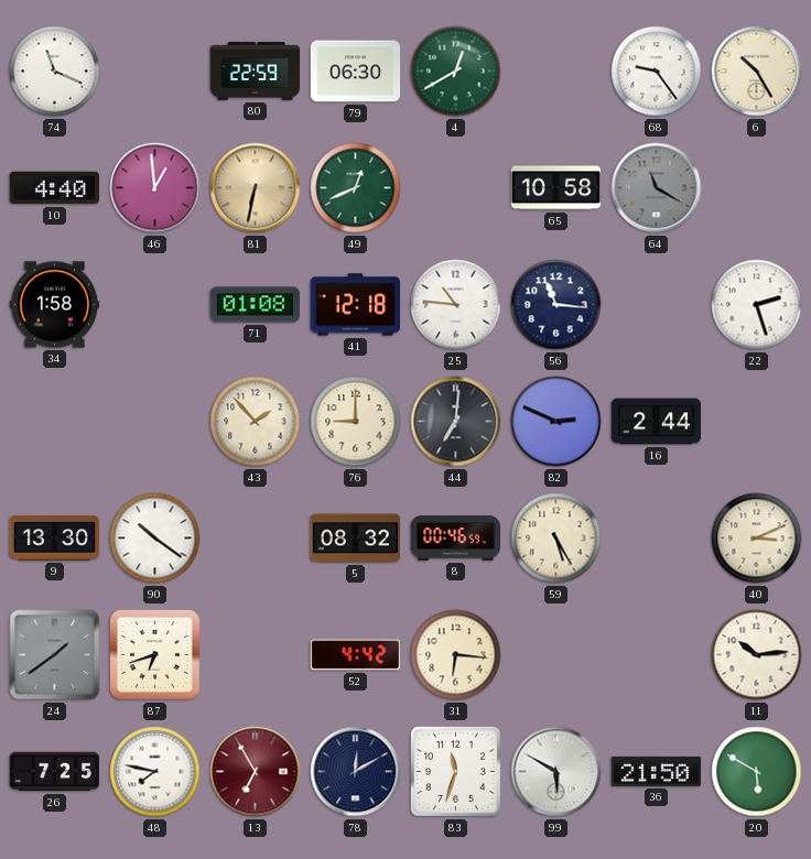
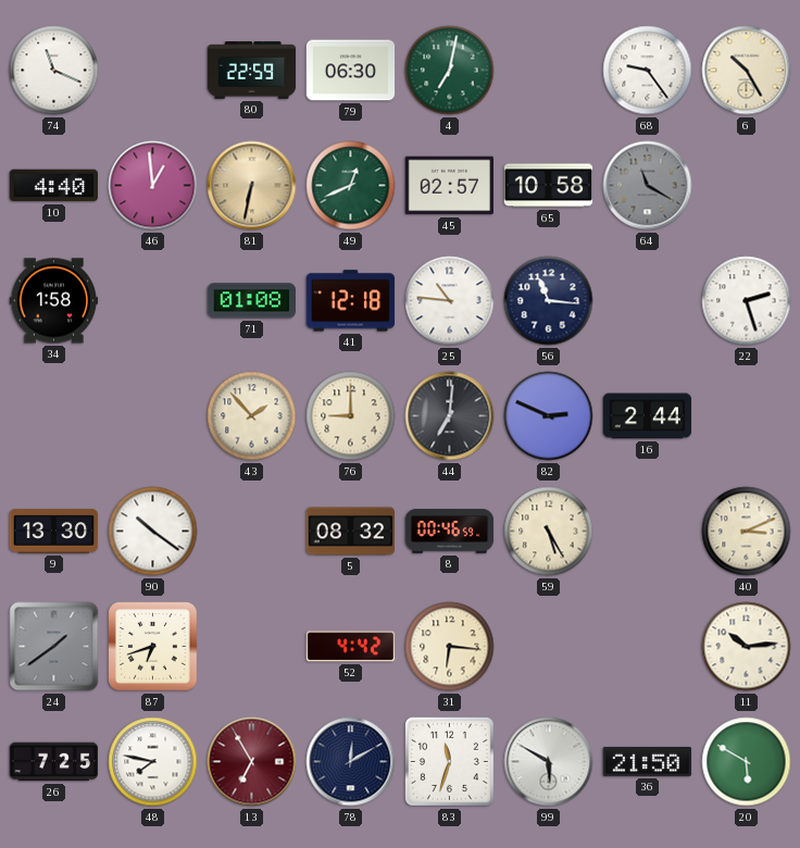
4: 12:40 -> 7:02
45: none -> 02:57
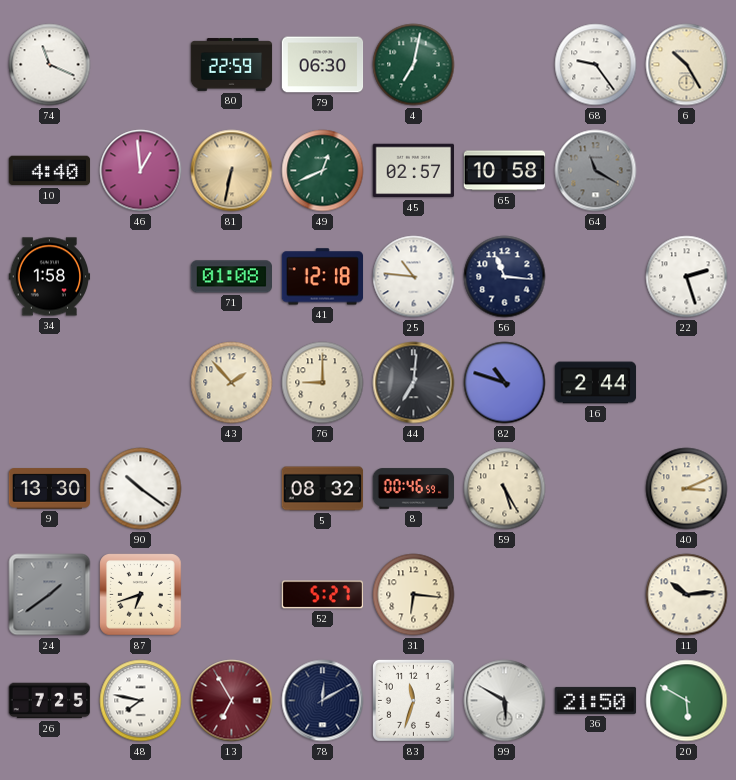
82: 2:49 -> 10:48
52: 4:42 -> 5:27
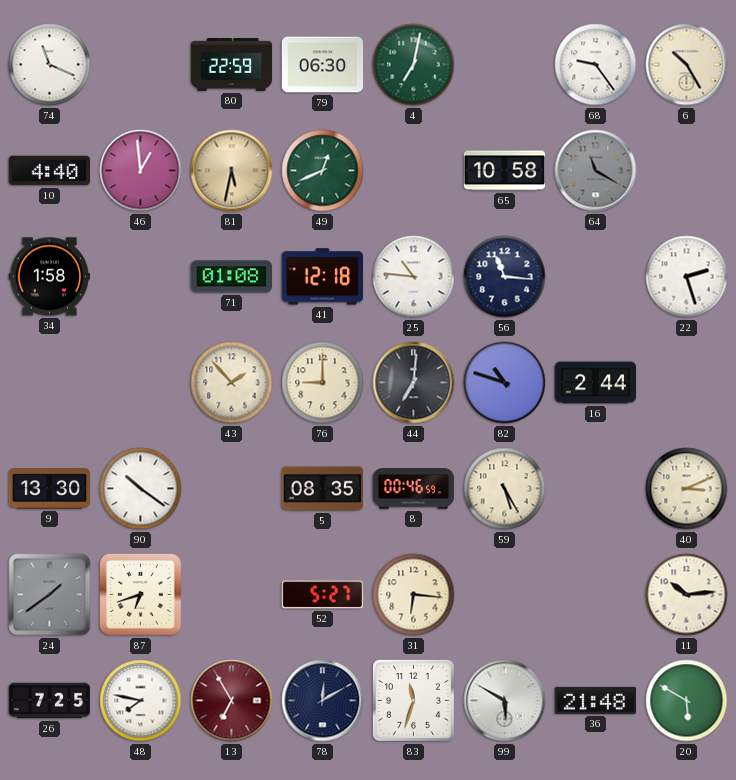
81: 6:32 -> 5:32
45: 02:57 -> none
5: 08:32 -> 08:35
36: 21:50 -> 21:48
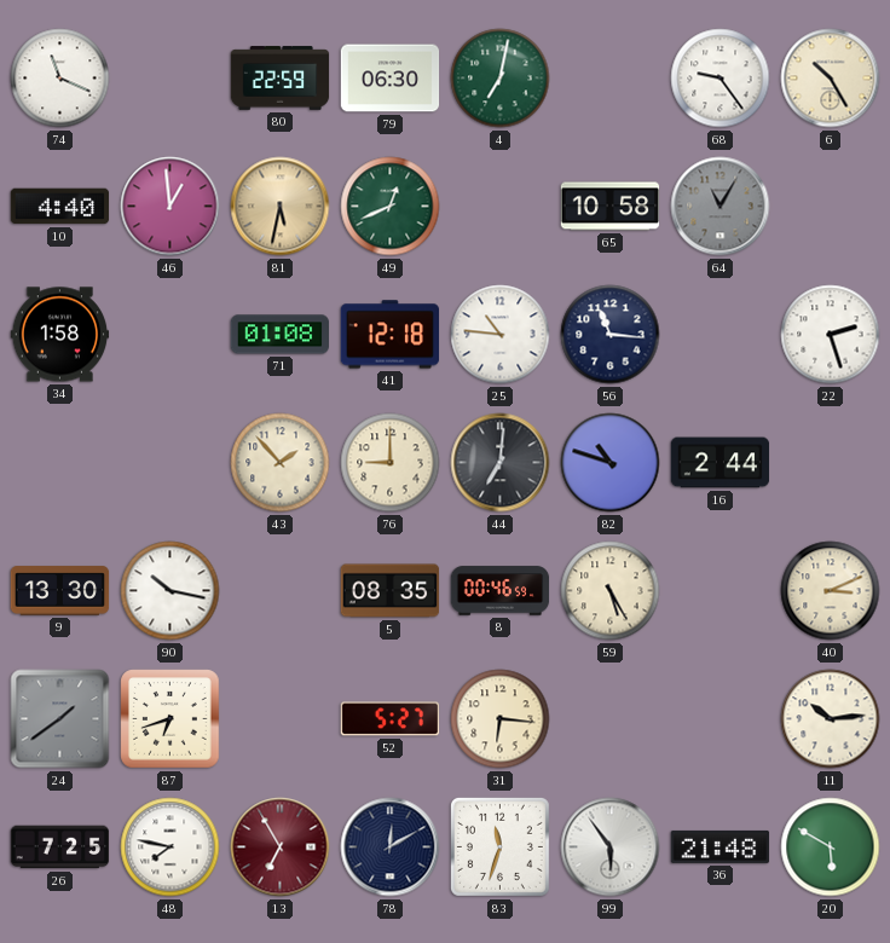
64: 11:20 -> 11:05
90: 10:21 -> 10:17
99: 5:50 -> 5:54
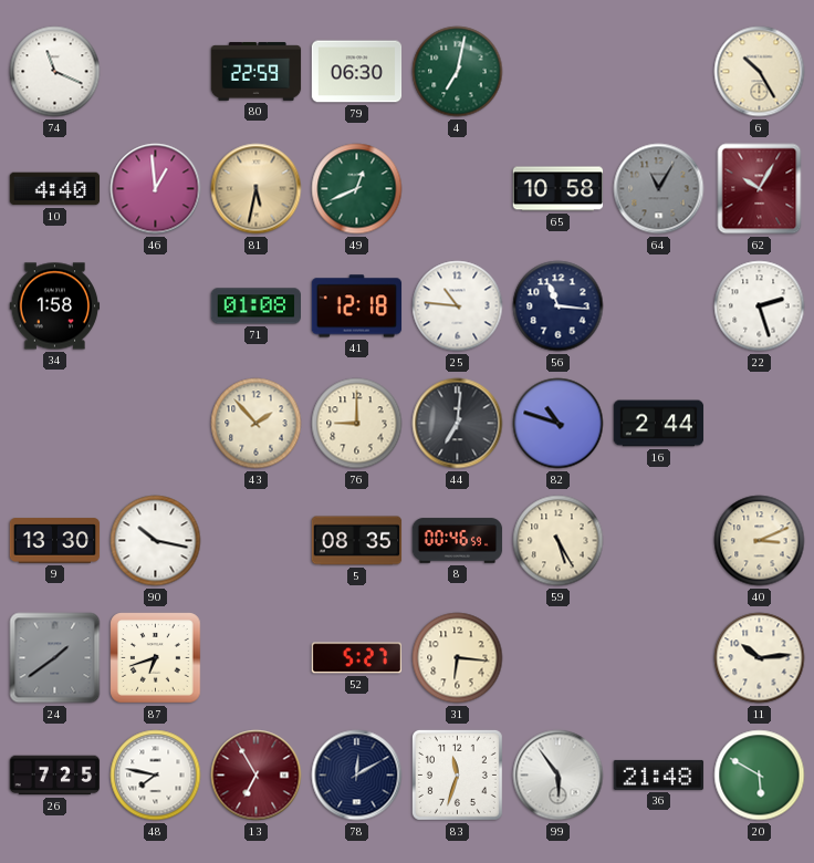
68: 9:24 -> none
62: none -> 10:05
